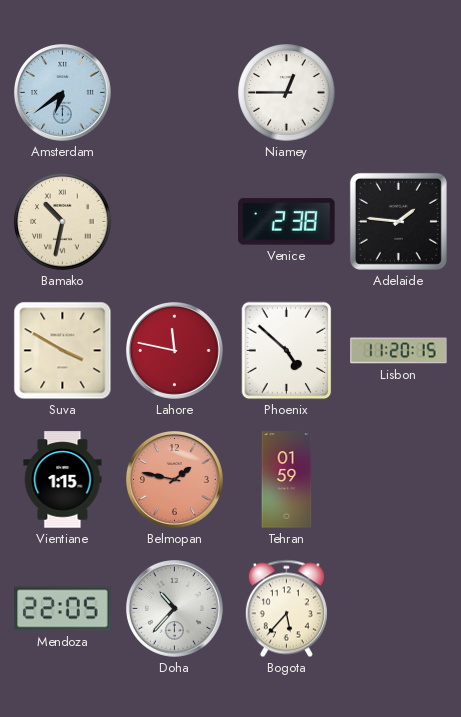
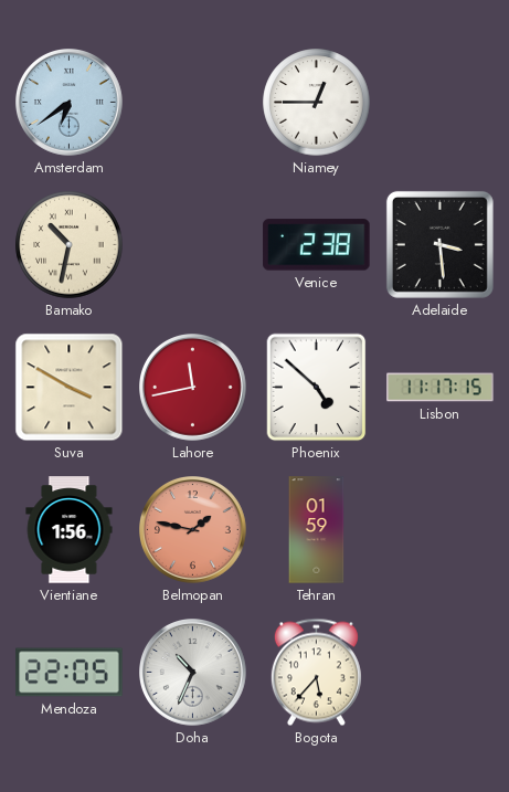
Adelaide: 1:46 -> 3:29
Lahore: 11:47 -> 11:43
Lisbon: 11:20 -> 11:17
Vientiane: 1:15 -> 1:56
Doha: 10:37 -> 10:34
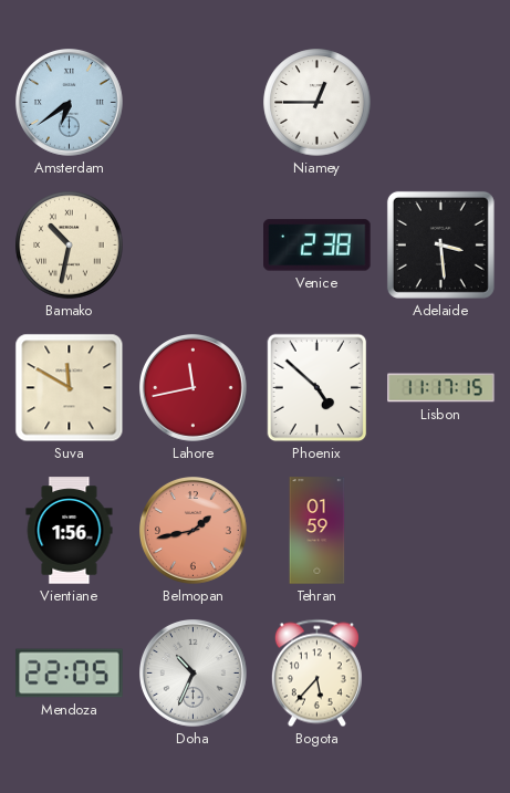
Suva: 3:50 -> 11:50
Belmopan: 1:47 -> 1:43
